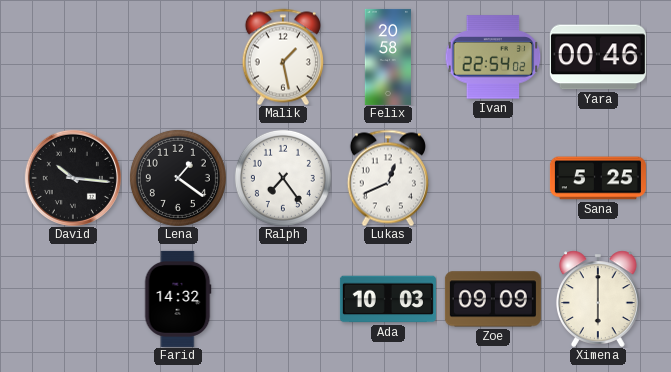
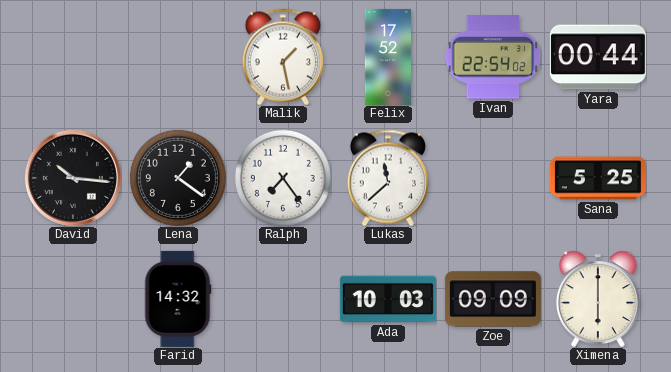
Felix: 20:58 -> 17:52
Yara: 00:46 -> 00:44
Lukas: 12:41 -> 11:38
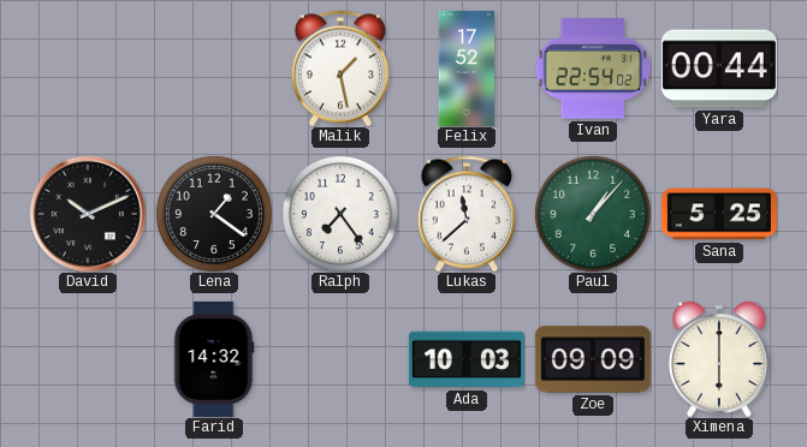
David: 10:16 -> 10:11
Paul: none -> 1:07
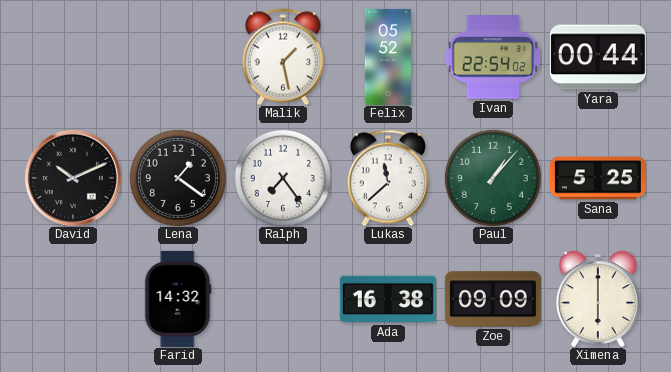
Felix: 17:52 -> 05:52
Ada: 10:03 -> 16:38
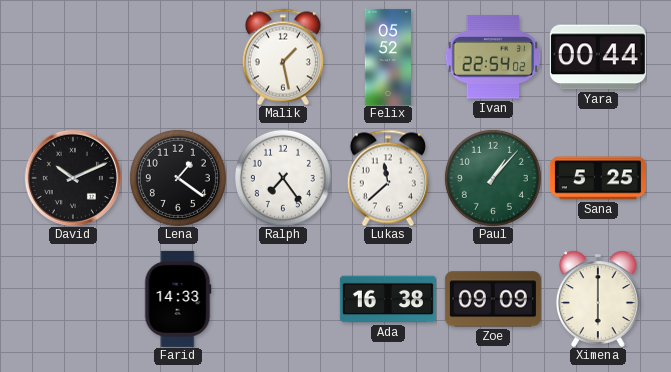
Farid: 14:32 -> 14:33
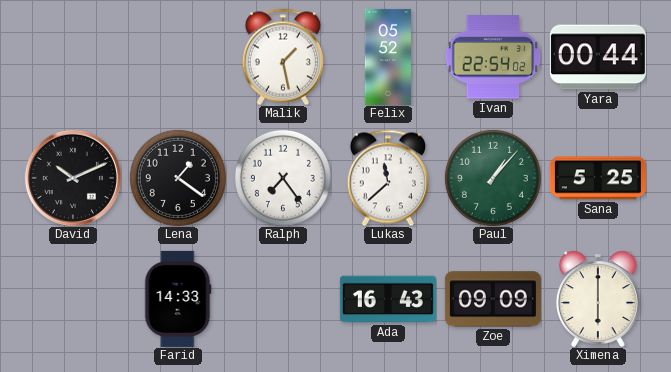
Ada: 16:38 -> 16:43
